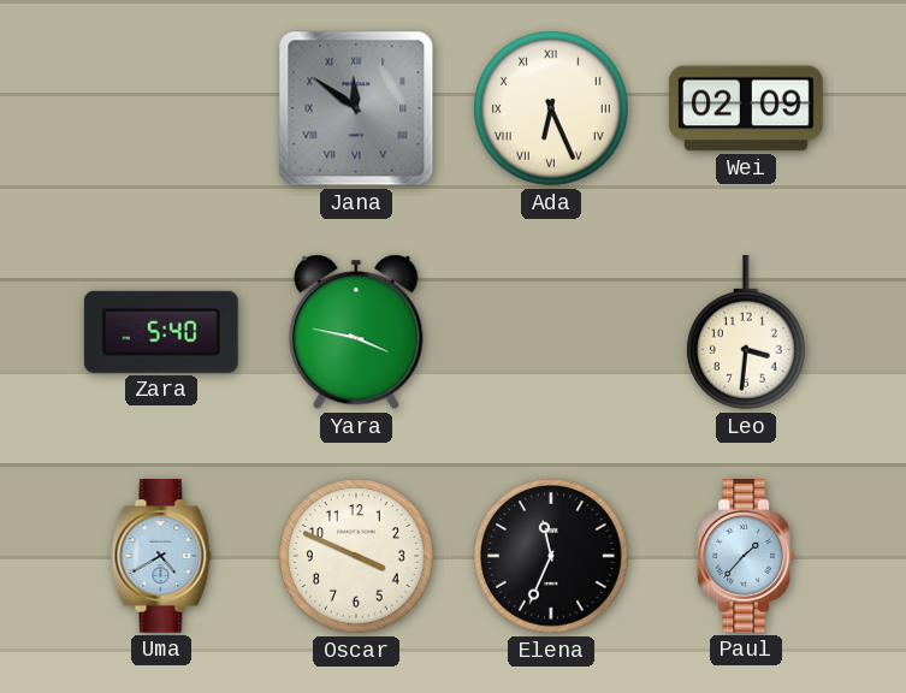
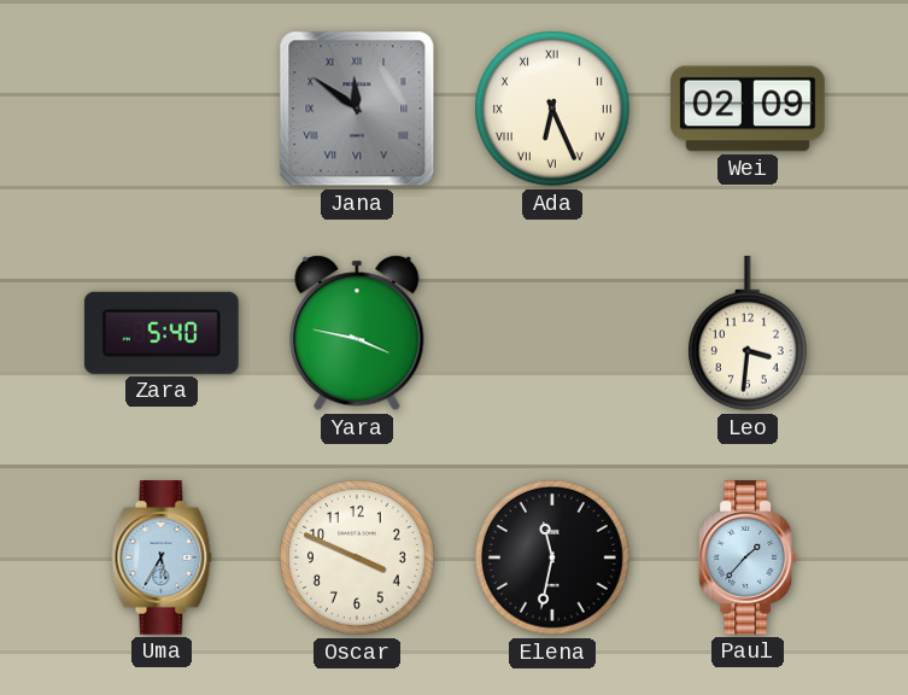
Uma: 4:40 -> 5:35
Elena: 11:34 -> 11:32
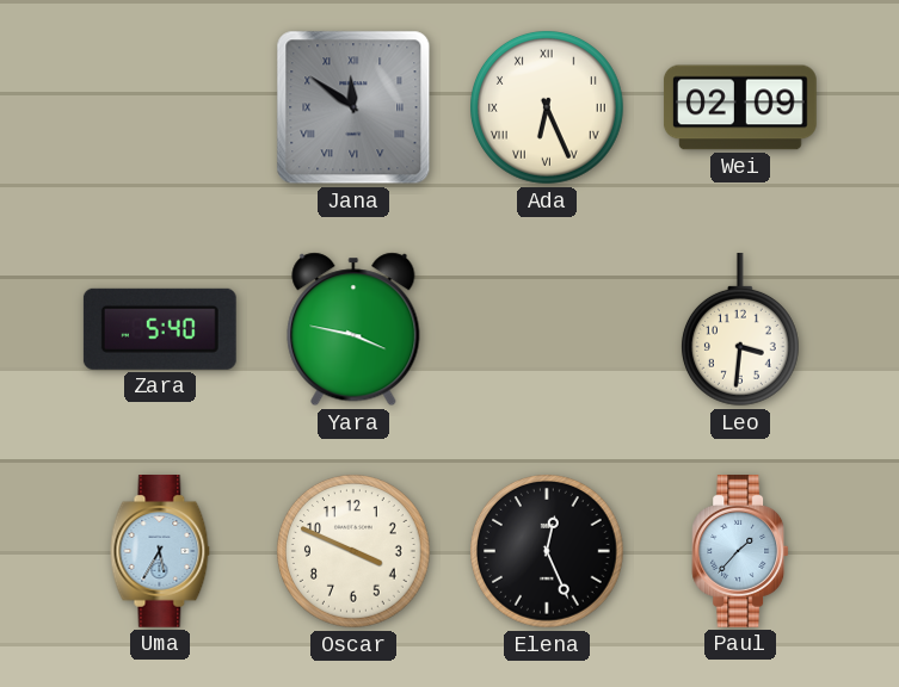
Elena: 11:32 -> 12:26
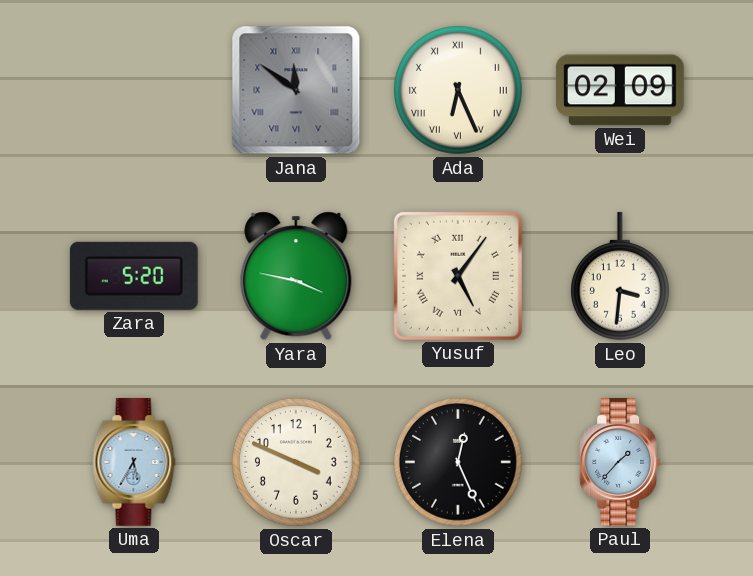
Zara: 5:40 -> 5:20
Yusuf: none -> 5:06
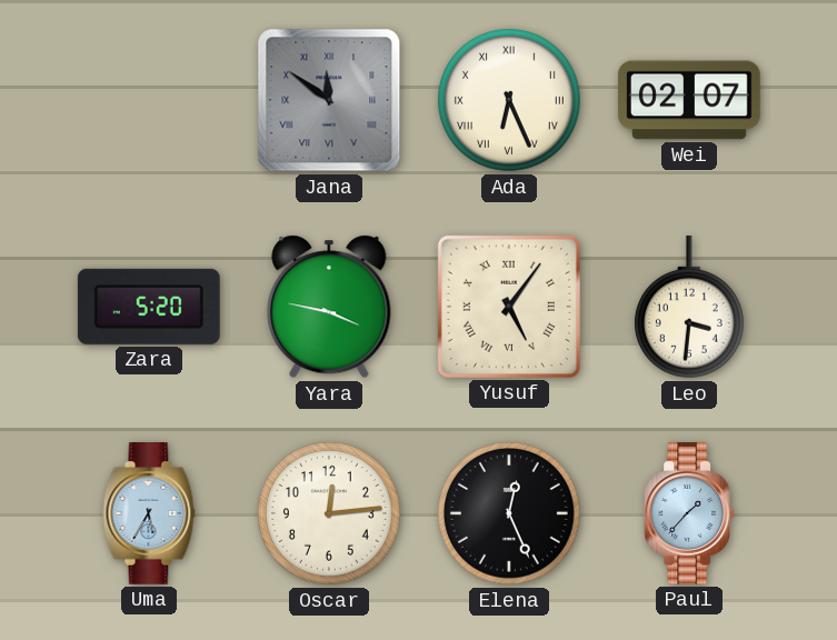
Wei: 02:09 -> 02:07
Oscar: 3:49 -> 12:14
